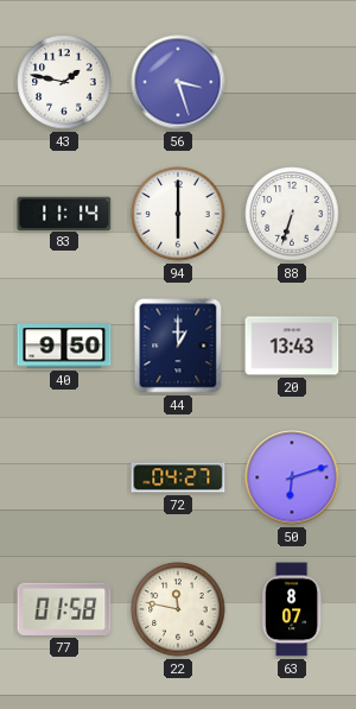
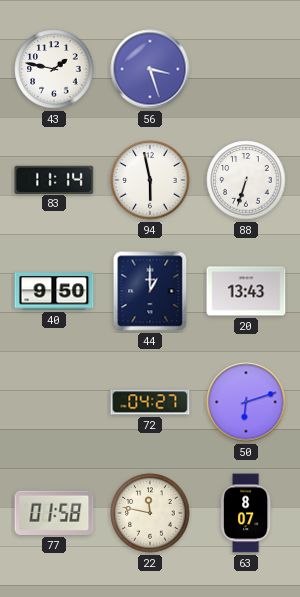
94: 6:00 -> 5:58
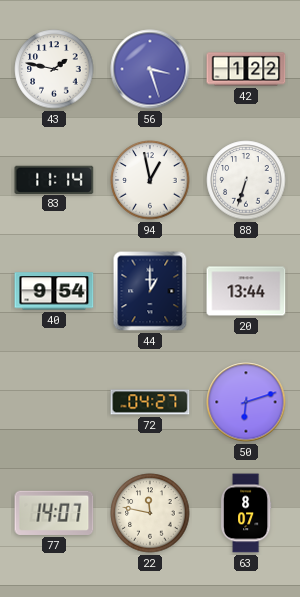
42: none -> 1:22
94: 5:58 -> 12:58
40: 9:50 -> 9:54
20: 13:43 -> 13:44
77: 01:58 -> 14:07
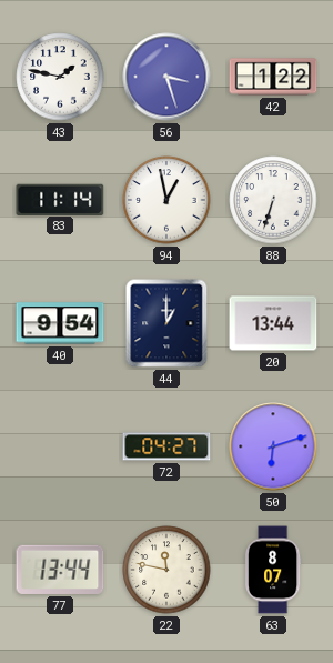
77: 14:07 -> 13:44
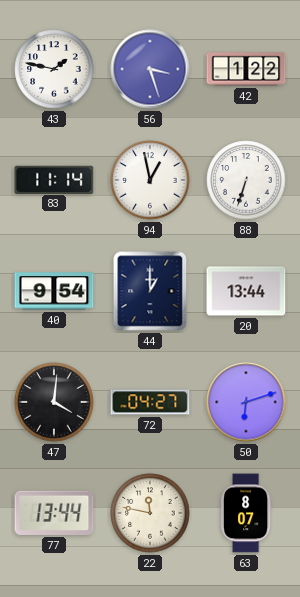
47: none -> 4:01
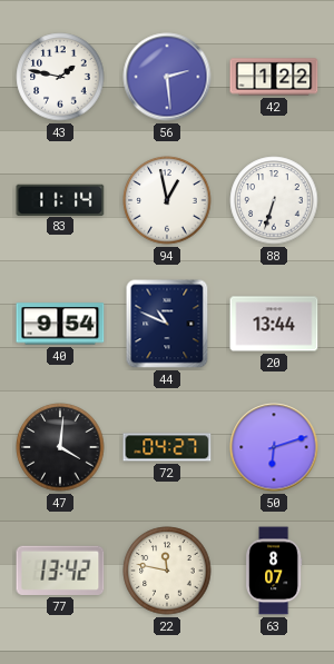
56: 3:27 -> 2:29
44: 1:00 -> 10:49
77: 13:44 -> 13:42
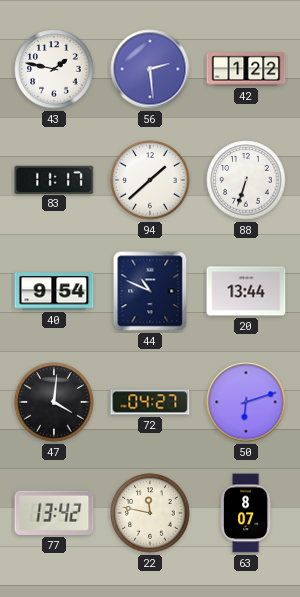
83: 11:14 -> 11:17
94: 12:58 -> 1:38
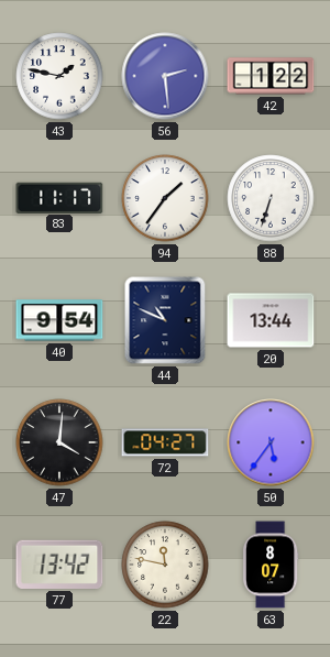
94: 1:38 -> 1:36
50: 6:12 -> 5:36
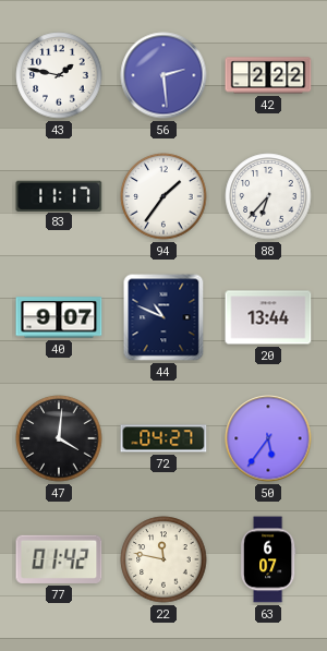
42: 1:22 -> 2:22
88: 6:33 -> 6:37
40: 9:54 -> 9:07
77: 13:42 -> 01:42
63: 8:07 -> 6:07
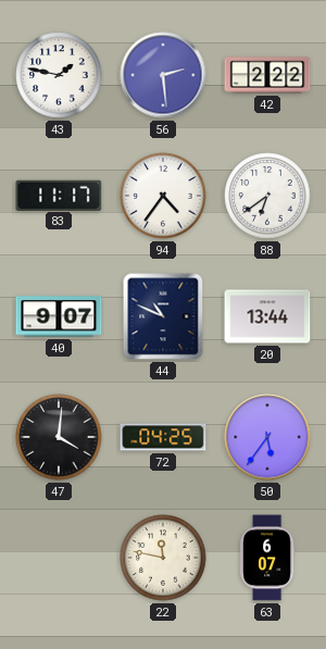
94: 1:36 -> 4:36
88: 6:37 -> 6:39
72: 04:27 -> 04:25
77: 01:42 -> none
